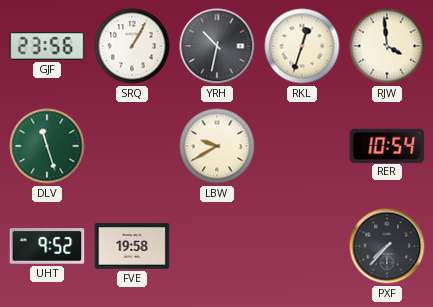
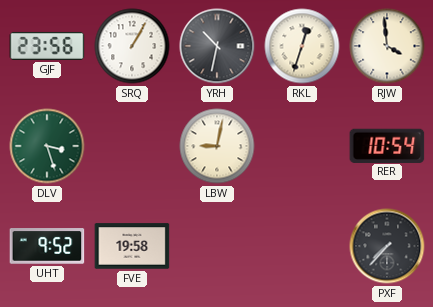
DLV: 11:27 -> 3:27
LBW: 9:40 -> 9:02
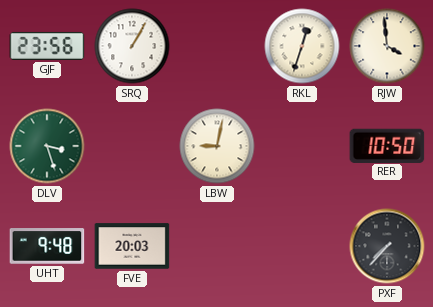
YRH: 10:32 -> none
RER: 10:54 -> 10:50
UHT: 9:52 -> 9:48
FVE: 19:58 -> 20:03
